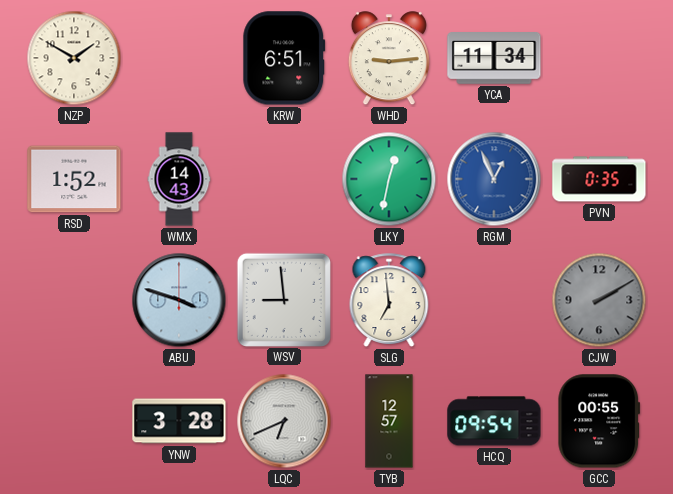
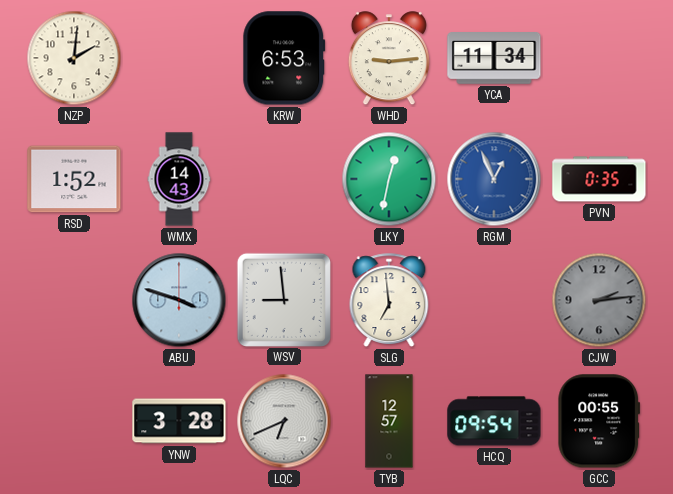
NZP: 1:50 -> 2:01
KRW: 6:51 -> 6:53
CJW: 2:10 -> 2:14
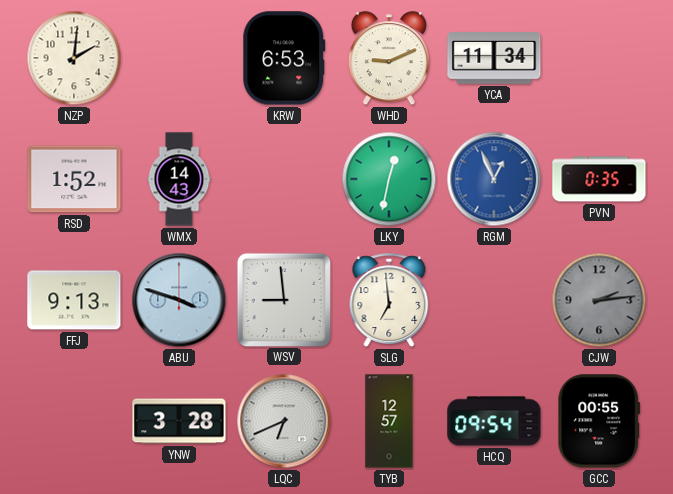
WHD: 9:14 -> 9:11
FFJ: none -> 9:13
